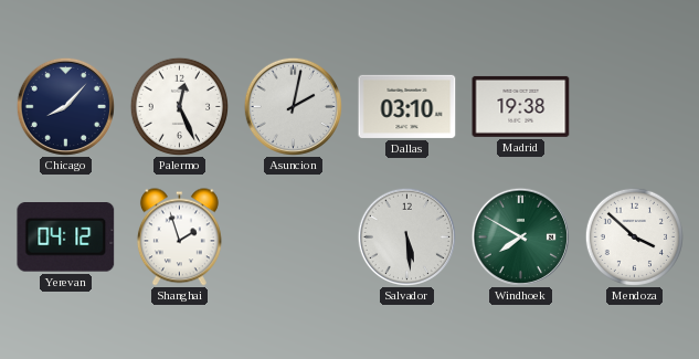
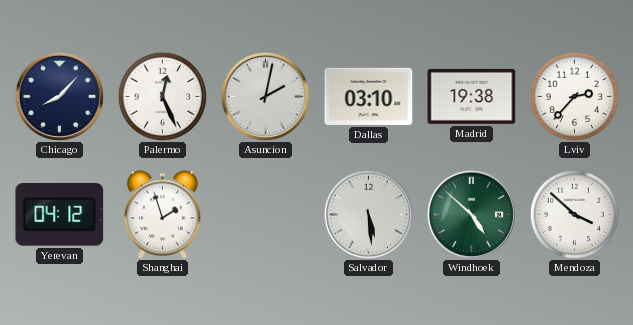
Lviv: none -> 2:37
Windhoek: 7:50 -> 4:52
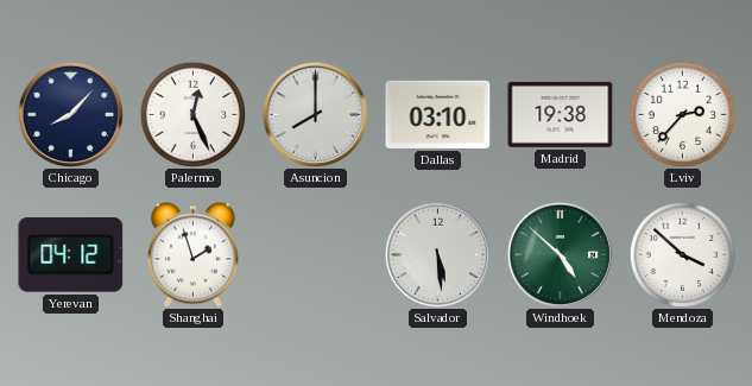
Asuncion: 2:02 -> 8:00
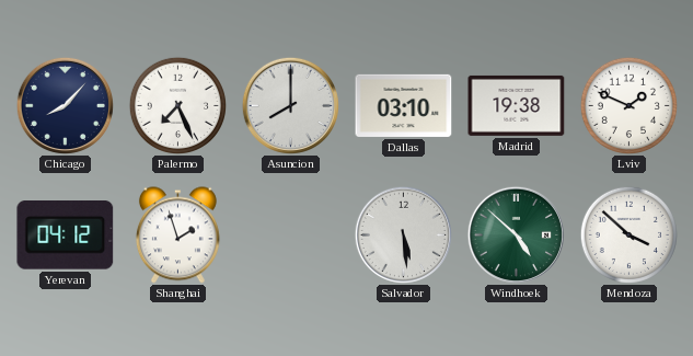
Palermo: 12:26 -> 7:26
Lviv: 2:37 -> 1:49
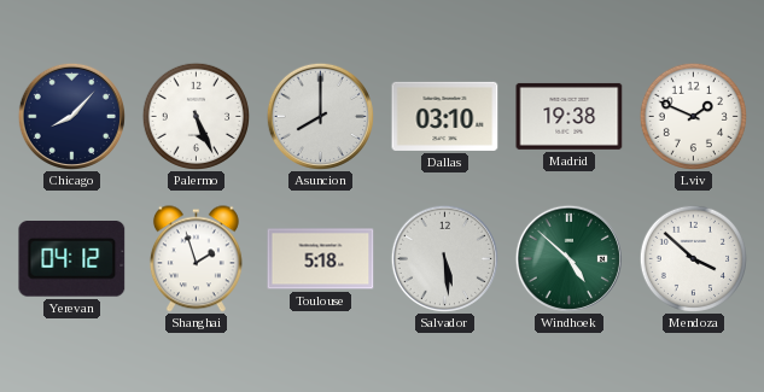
Palermo: 7:26 -> 5:26
Toulouse: none -> 5:18
